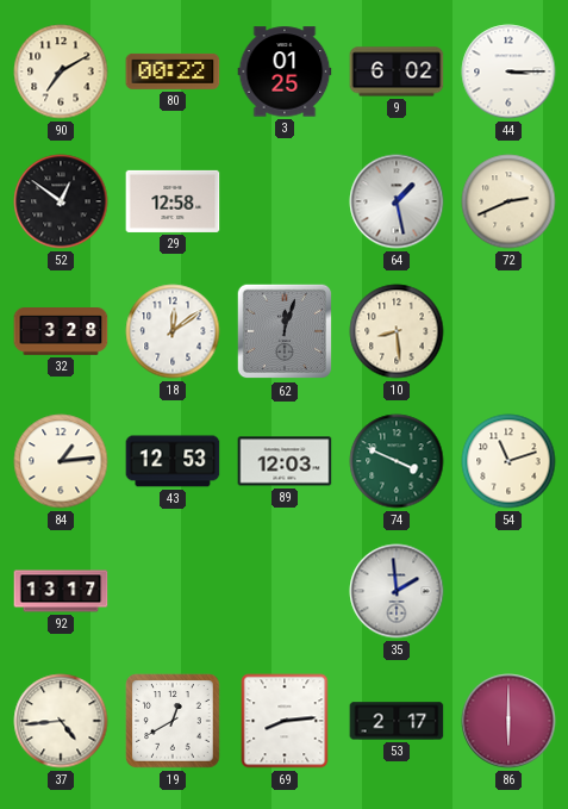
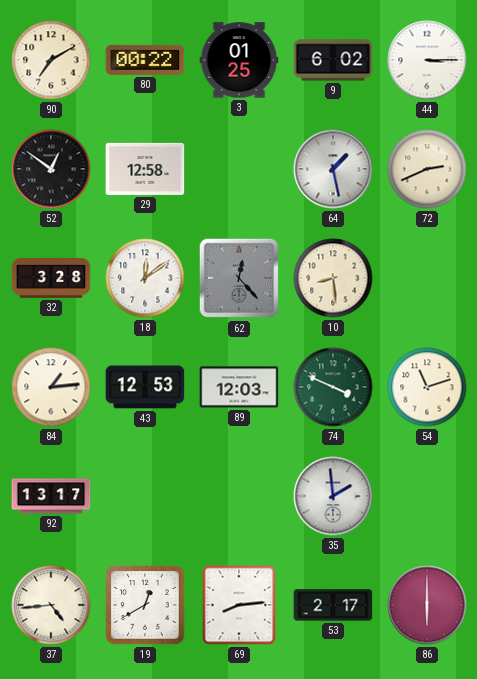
62: 12:03 -> 12:23
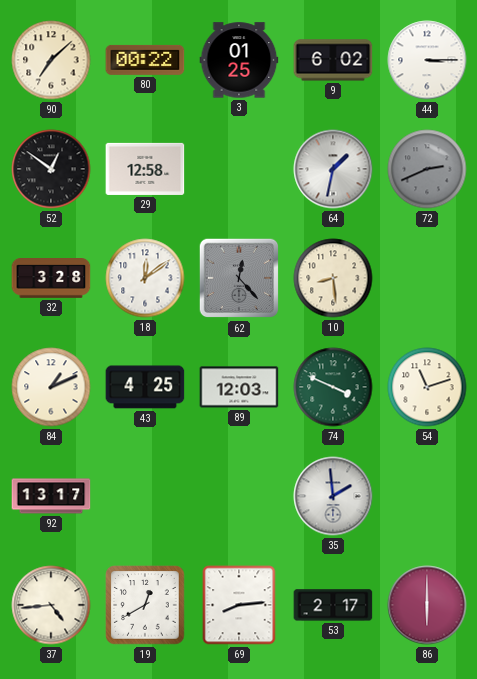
90: 7:10 -> 7:08
64: 1:28 -> 1:32
72 dial: cream -> grey
84: 1:14 -> 1:11
43: 12:53 -> 4:25
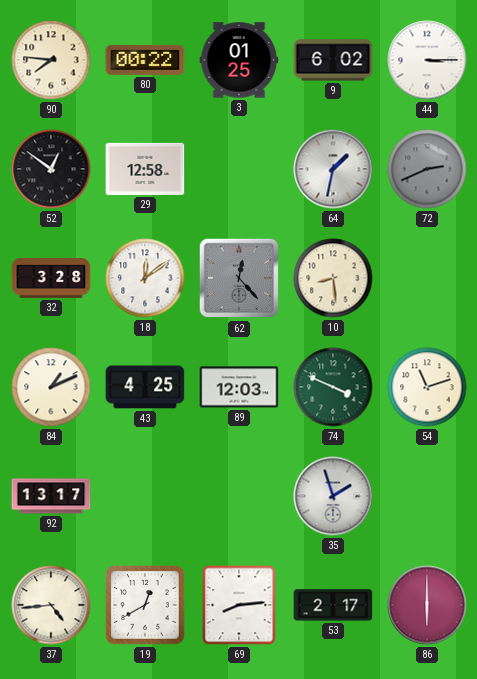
90: 7:08 -> 7:46
35: 1:59 -> 1:57
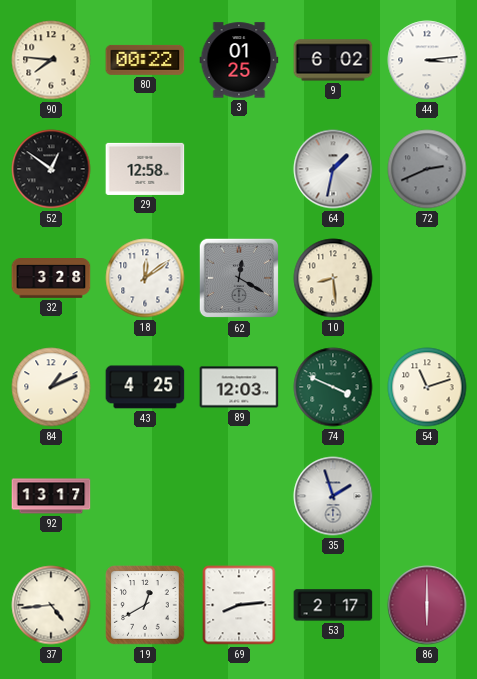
44: 3:15 -> 3:14
62: 12:23 -> 12:20
